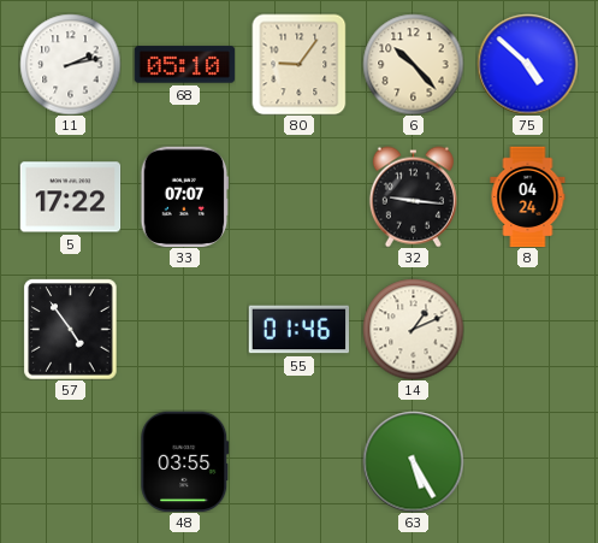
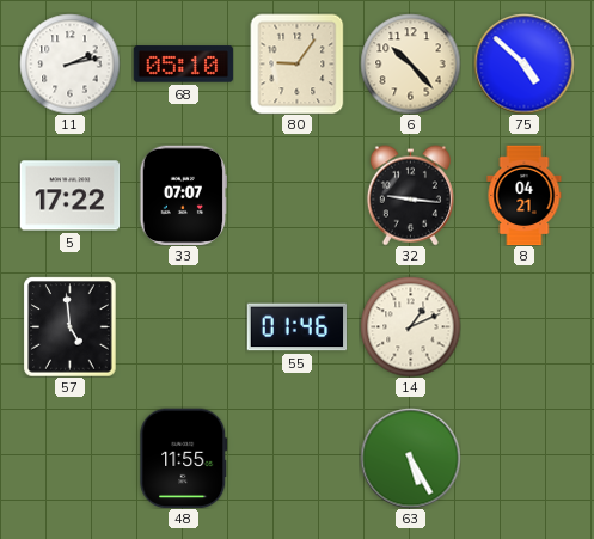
8: 04:24 -> 04:21
57: 4:54 -> 4:59
48: 03:55 -> 11:55
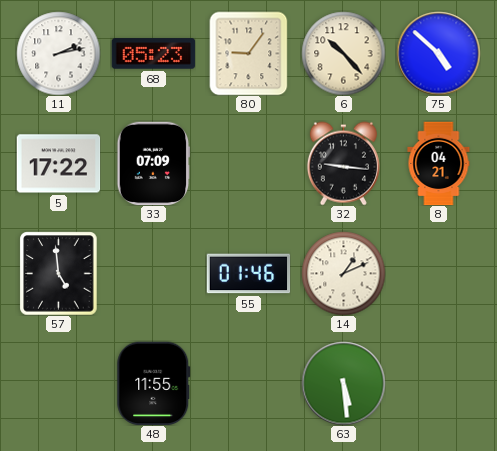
68: 05:10 -> 05:23
33: 07:07 -> 07:09
63: 5:25 -> 5:29
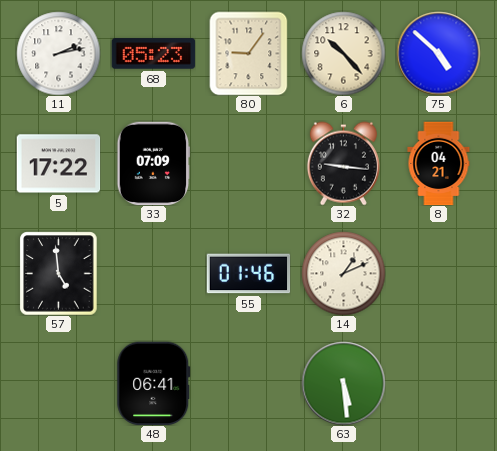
48: 11:55 -> 06:41
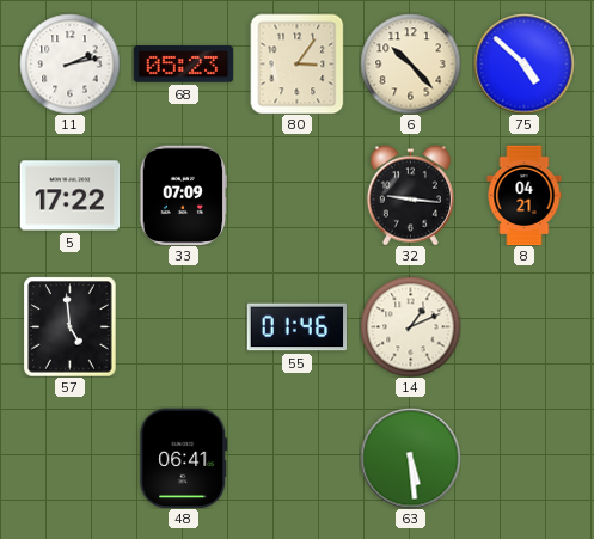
80: 9:06 -> 3:06
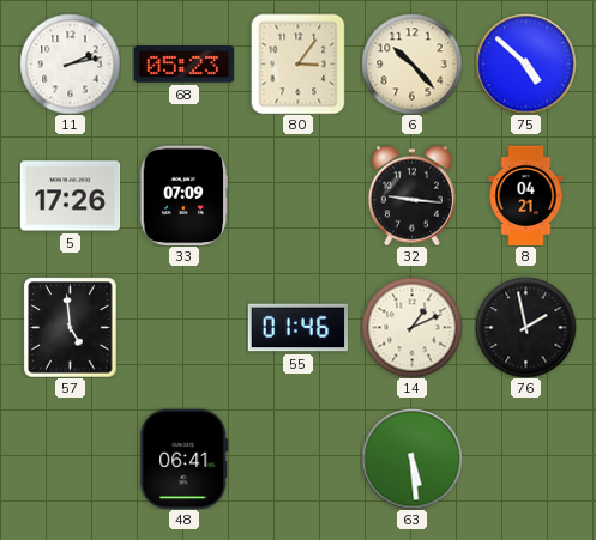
5: 17:22 -> 17:26
76: none -> 1:58
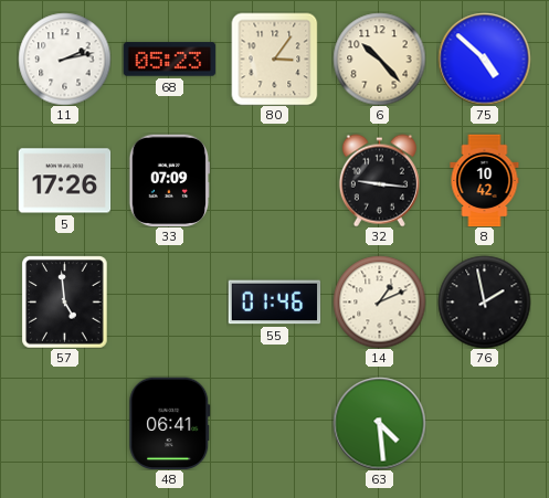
8: 04:21 -> 10:42
63: 5:29 -> 4:29
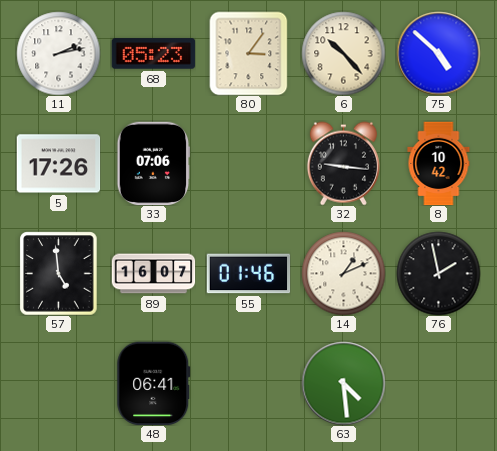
33: 07:09 -> 07:06
89: none -> 16:07
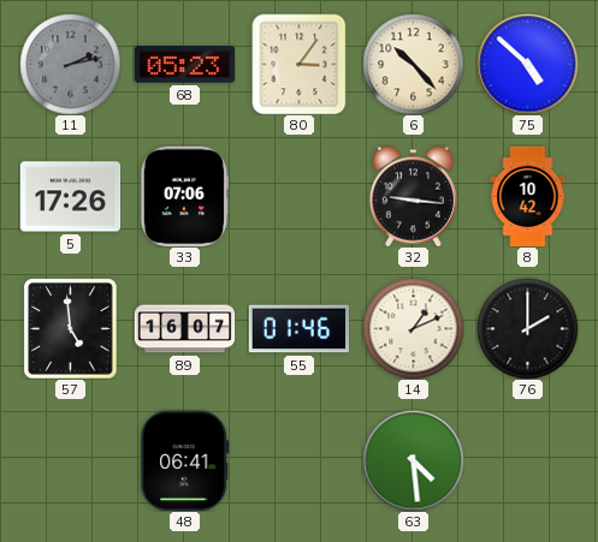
11 dial: white -> grey
76: 1:58 -> 2:00
